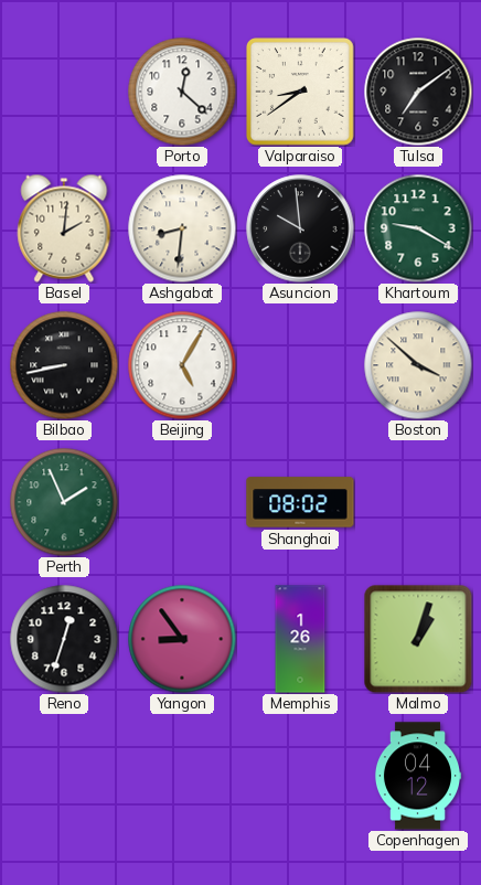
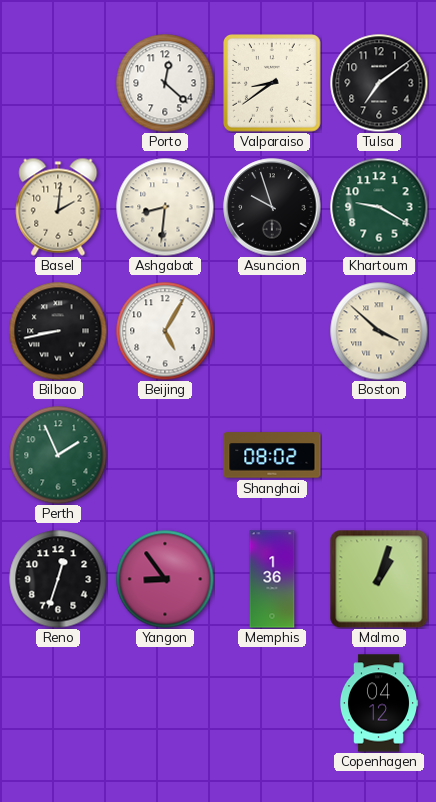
Asuncion: 9:59 -> 9:57
Memphis: 1:26 -> 1:36
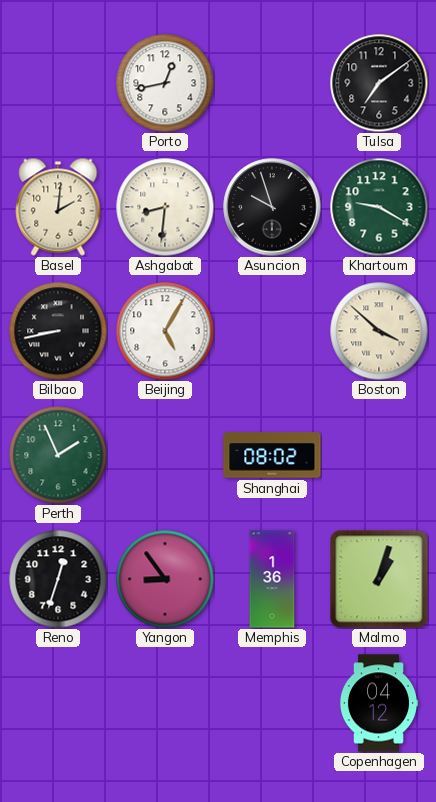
Porto: 12:22 -> 12:43
Valparaiso: 8:39 -> none
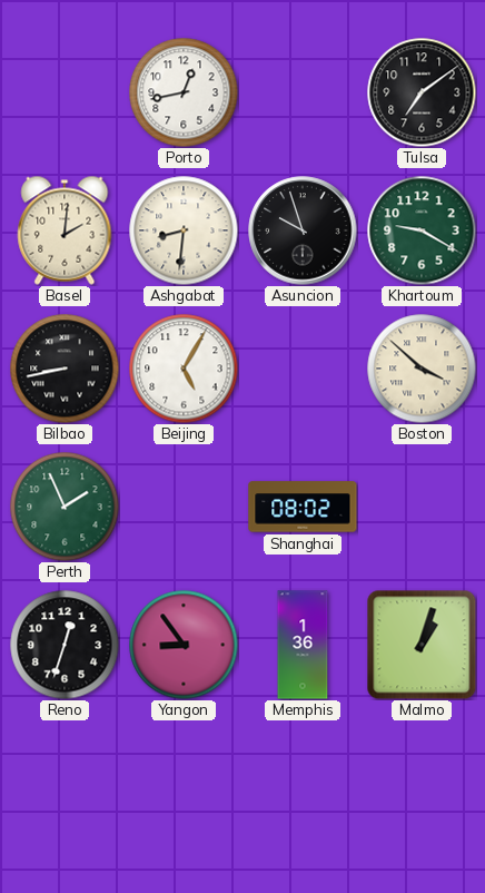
Copenhagen: 04:12 -> none
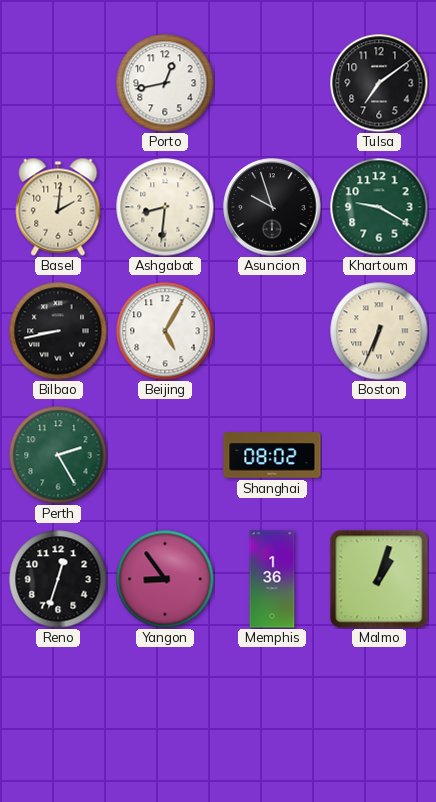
Boston: 3:52 -> 6:34
Perth: 1:56 -> 2:25
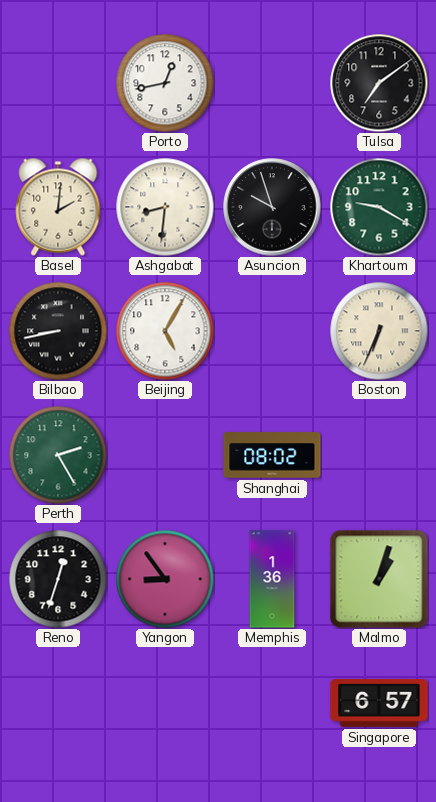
Singapore: none -> 6:57
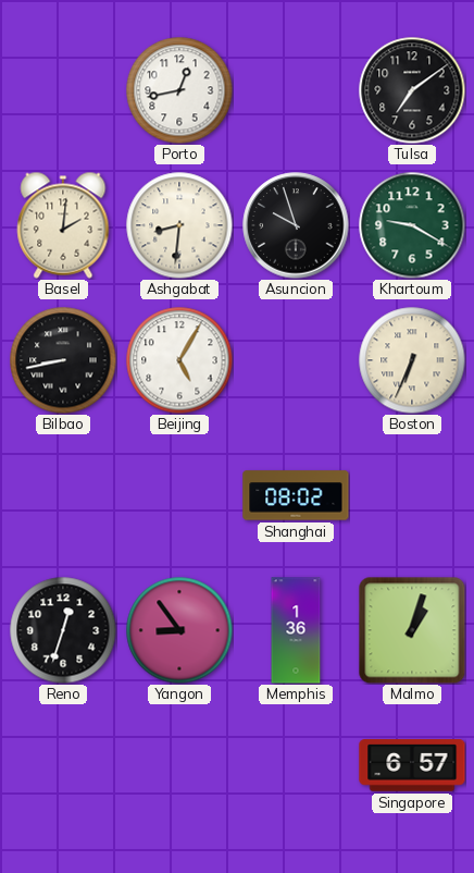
Perth: 2:25 -> none
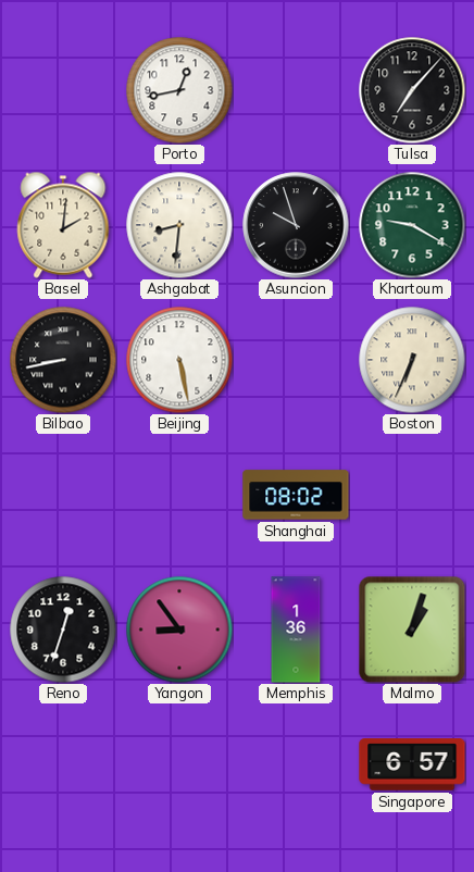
Tulsa: 7:09 -> 7:07
Beijing: 5:05 -> 5:28
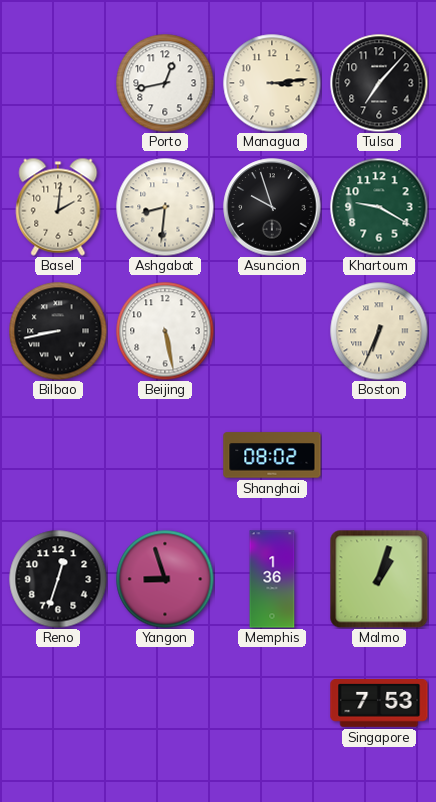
Managua: none -> 3:14
Yangon: 8:54 -> 8:57
Singapore: 6:57 -> 7:53
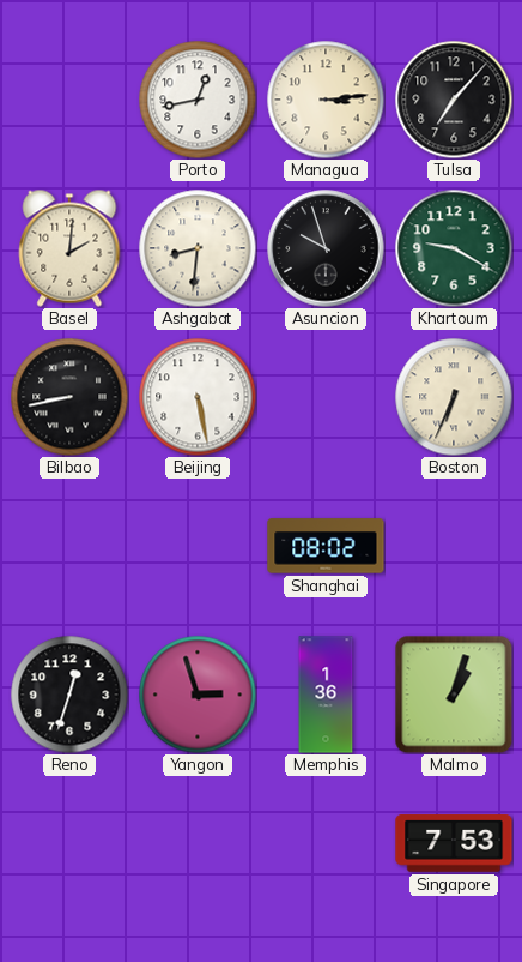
Yangon: 8:57 -> 2:57
